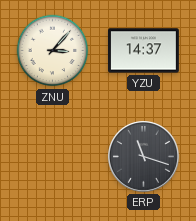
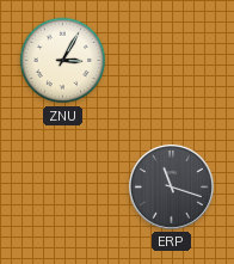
ZNU: 3:07 -> 3:05
YZU: 14:37 -> none
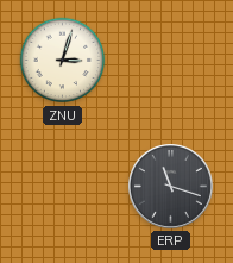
ZNU: 3:05 -> 3:03
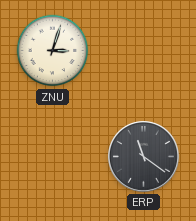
ERP: 11:18 -> 11:21
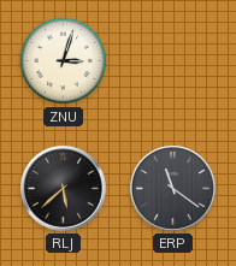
RLJ: none -> 5:38
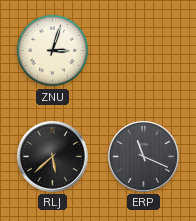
ERP: 11:21 -> 11:19
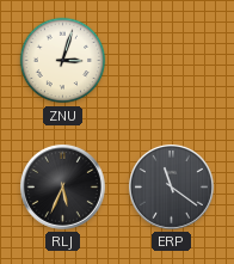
RLJ: 5:38 -> 5:34
ERP: 11:19 -> 11:21
